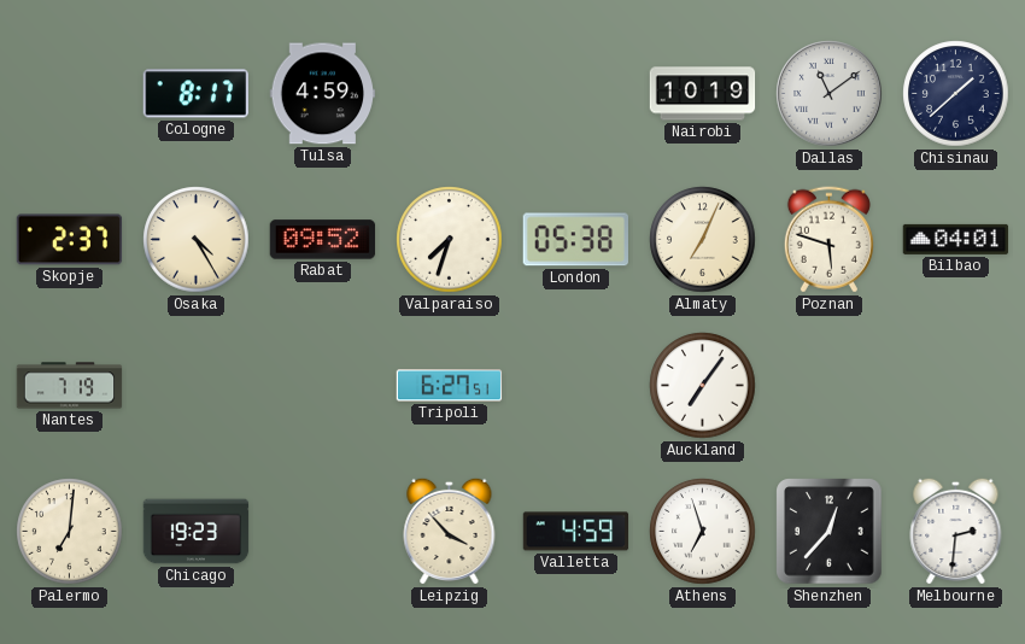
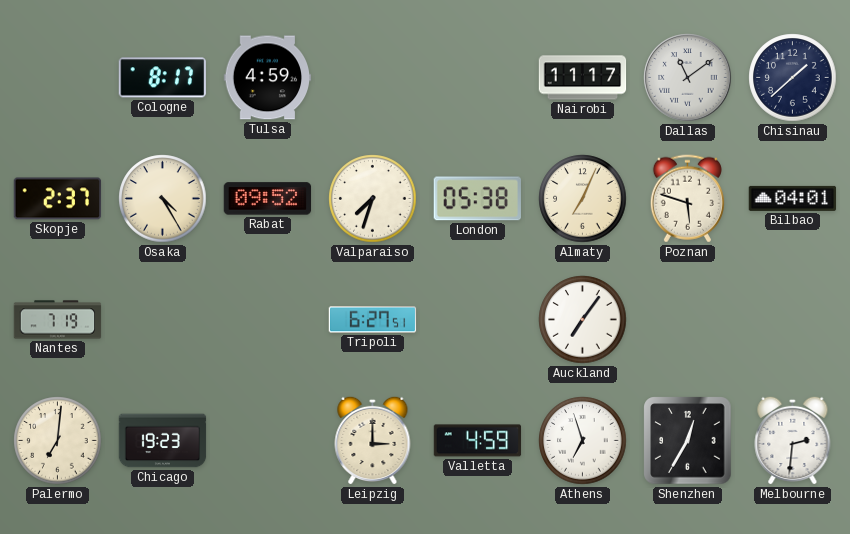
Nairobi: 10:19 -> 11:17
Leipzig: 3:53 -> 3:00
Shenzhen: 12:37 -> 12:35
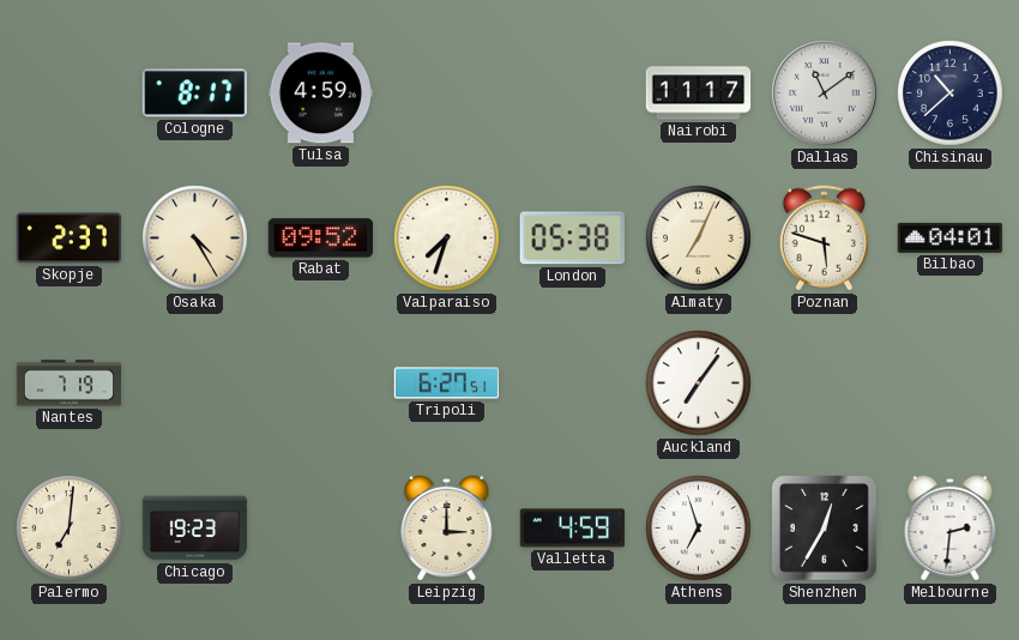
Chisinau: 1:38 -> 10:38
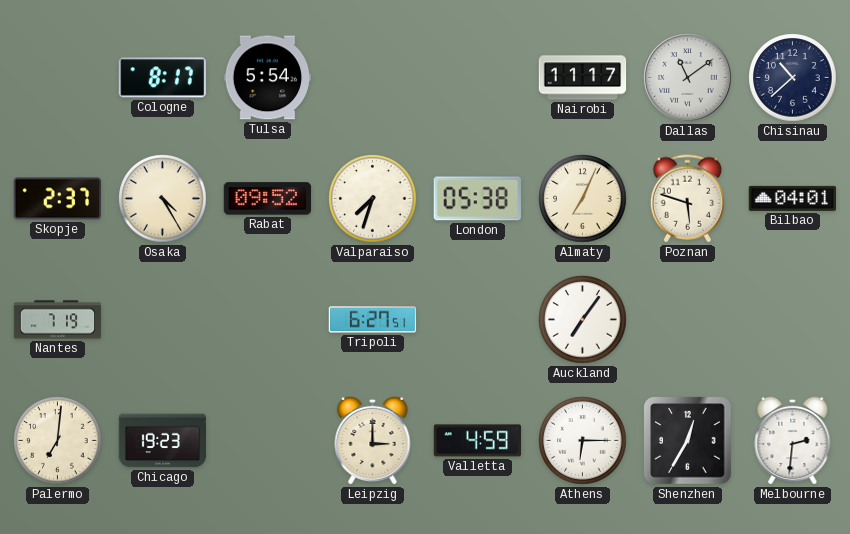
Tulsa: 4:59 -> 5:54
Athens: 6:57 -> 6:15
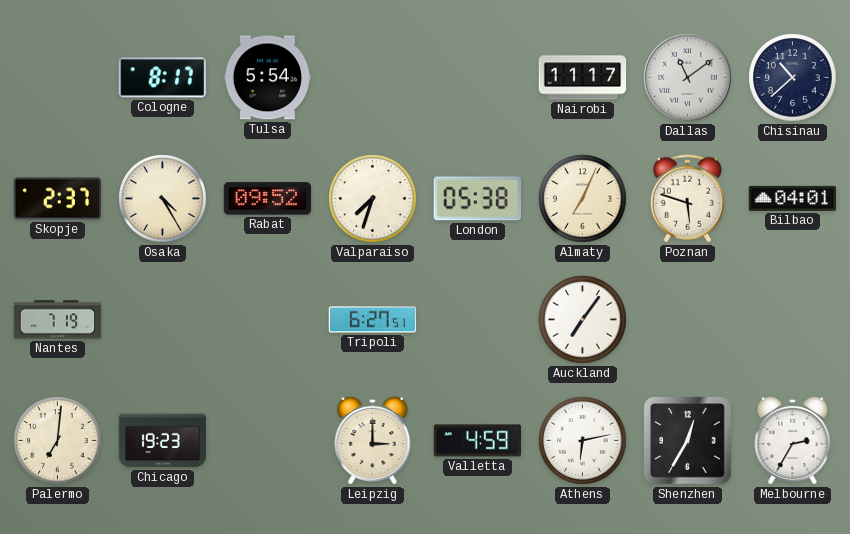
Athens: 6:15 -> 6:13
Melbourne: 2:31 -> 2:35
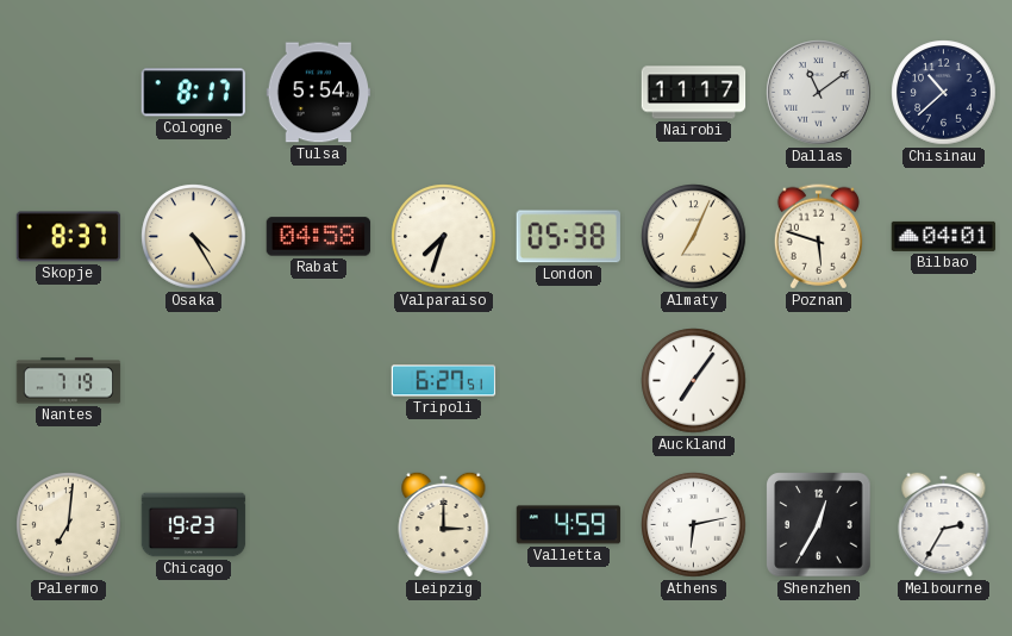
Skopje: 2:37 -> 8:37
Rabat: 09:52 -> 04:58
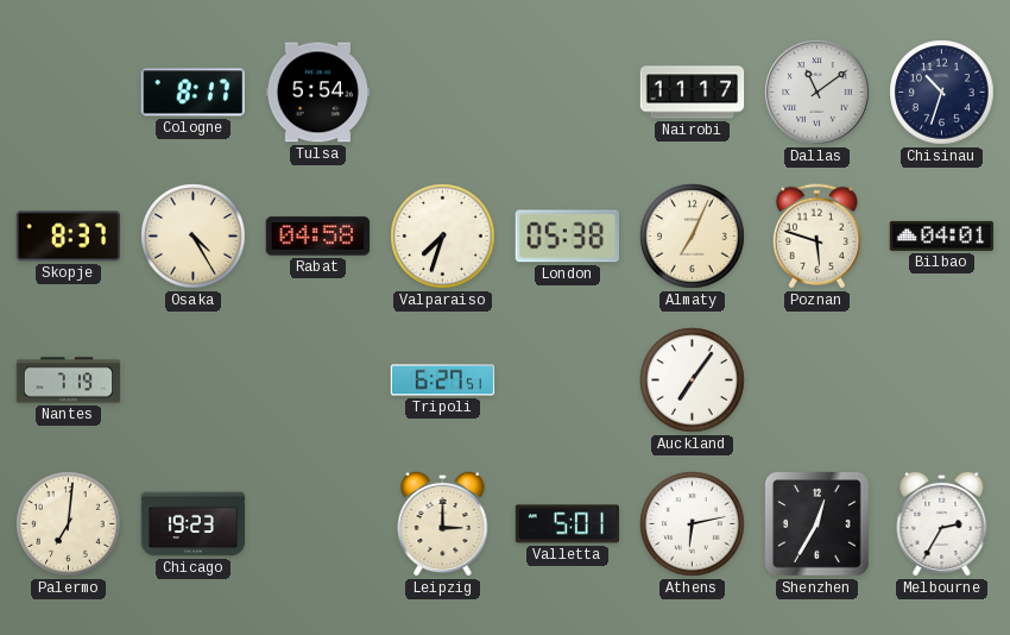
Chisinau: 10:38 -> 10:33
Valletta: 4:59 -> 5:01
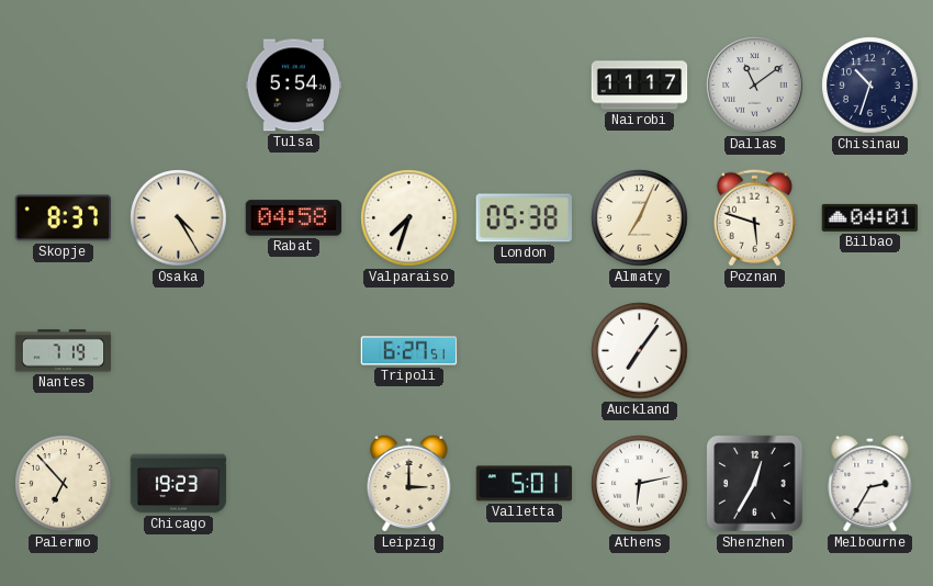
Cologne: 8:17 -> none
Palermo: 7:01 -> 6:53
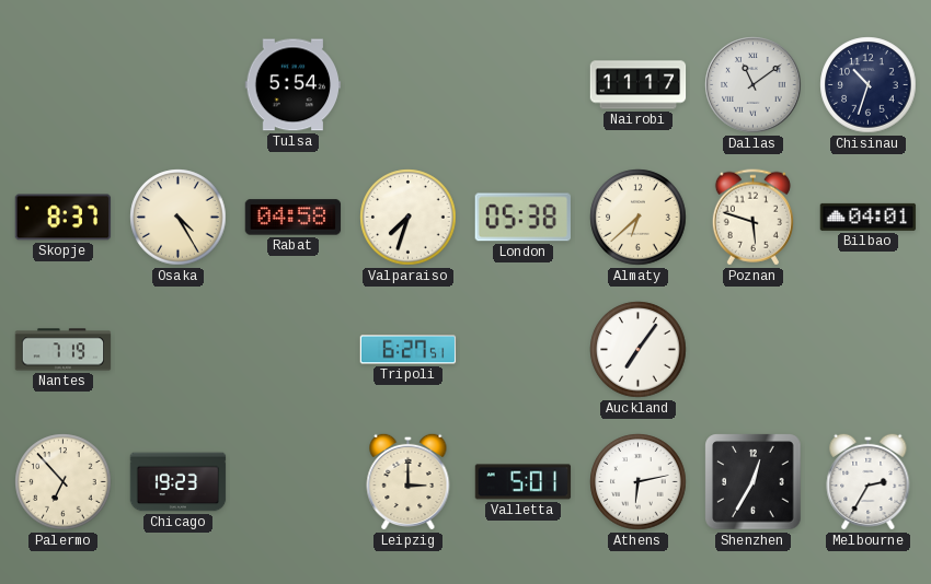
Almaty: 7:04 -> 6:38
